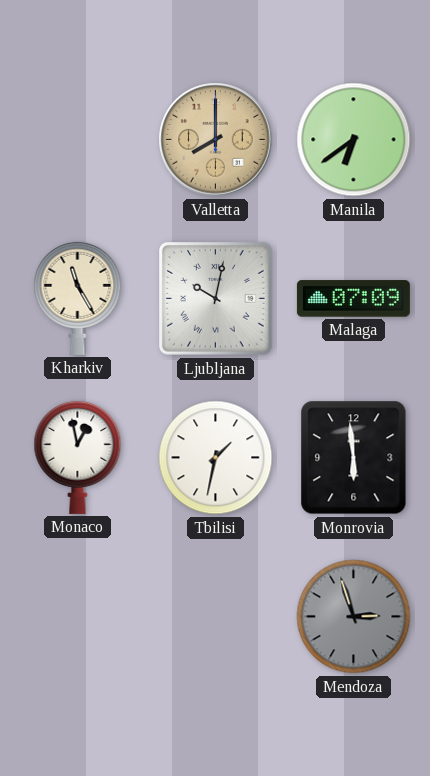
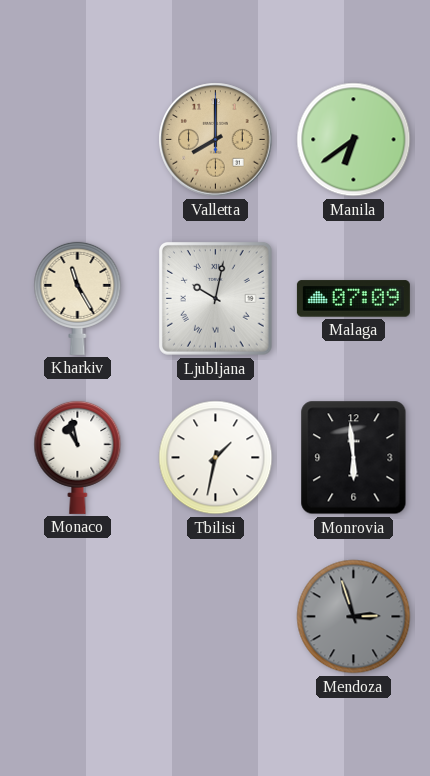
Monaco: 12:58 -> 10:58
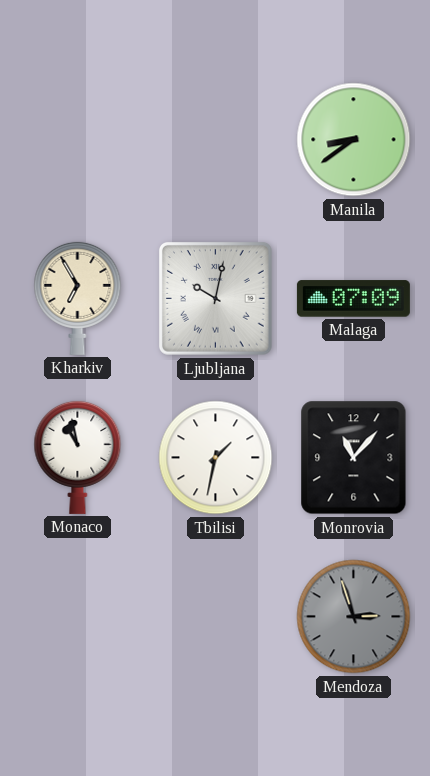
Valletta: 8:00 -> none
Manila: 6:39 -> 8:39
Kharkiv: 11:25 -> 6:55
Monrovia: 5:59 -> 11:07
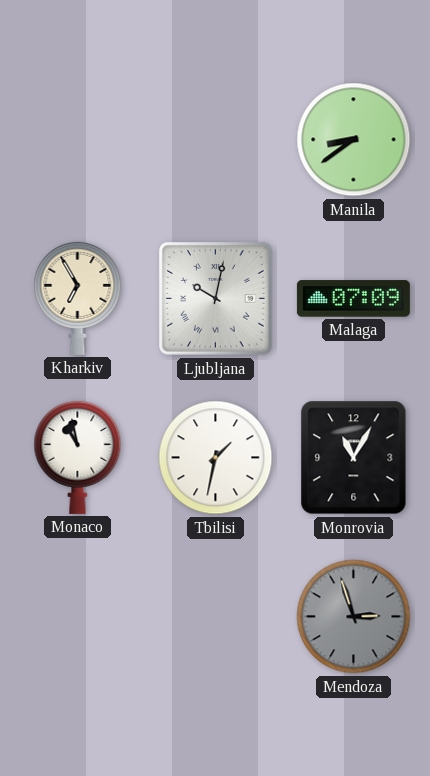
Monrovia: 11:07 -> 11:05
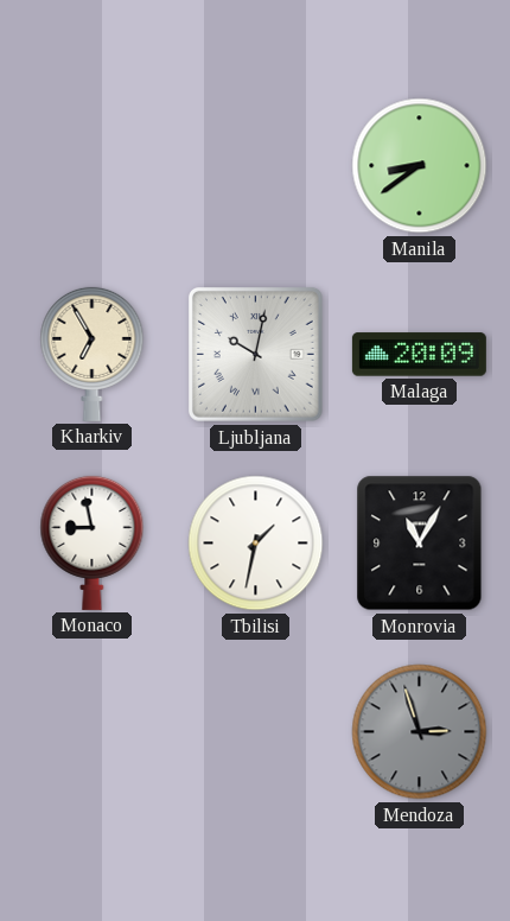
Malaga: 07:09 -> 20:09
Monaco: 10:58 -> 8:58
